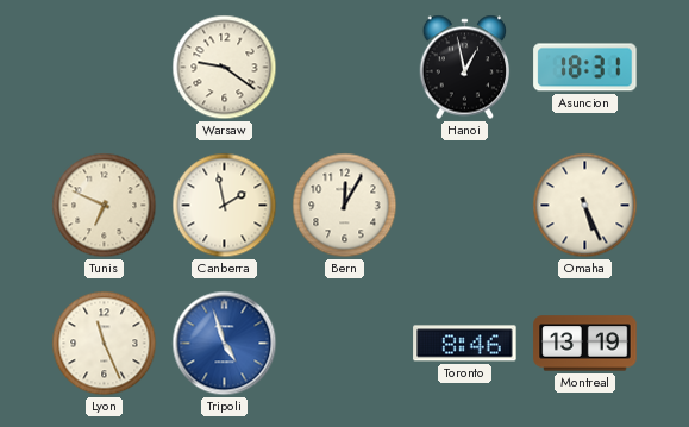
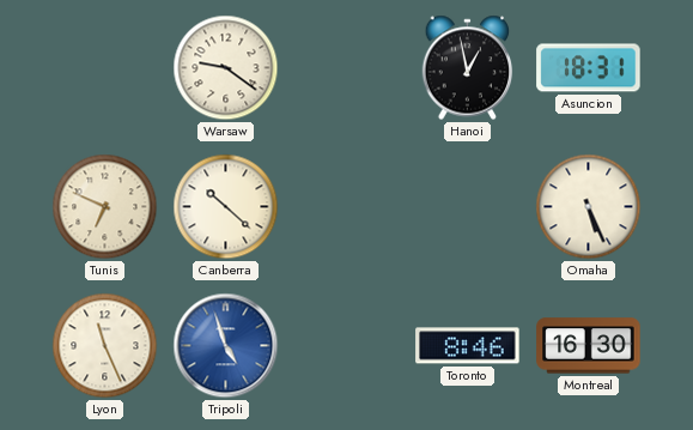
Canberra: 1:58 -> 10:22
Bern: 12:05 -> none
Montreal: 13:19 -> 16:30
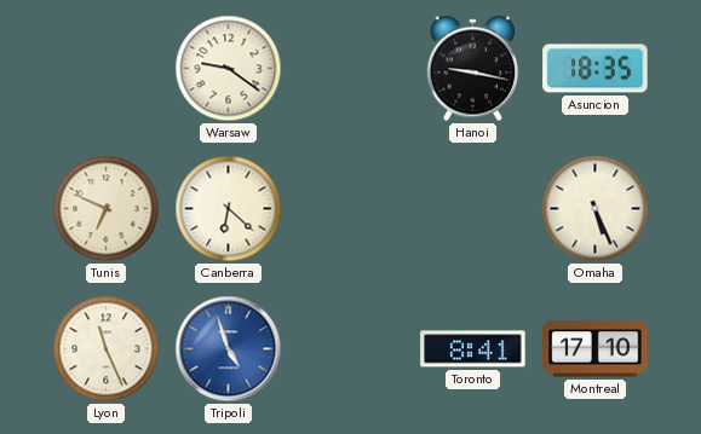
Hanoi: 12:58 -> 9:17
Asuncion: 18:31 -> 18:35
Canberra: 10:22 -> 6:22
Toronto: 8:46 -> 8:41
Montreal: 16:30 -> 17:10
